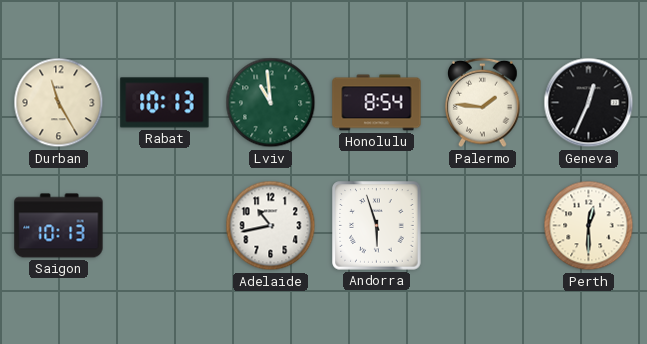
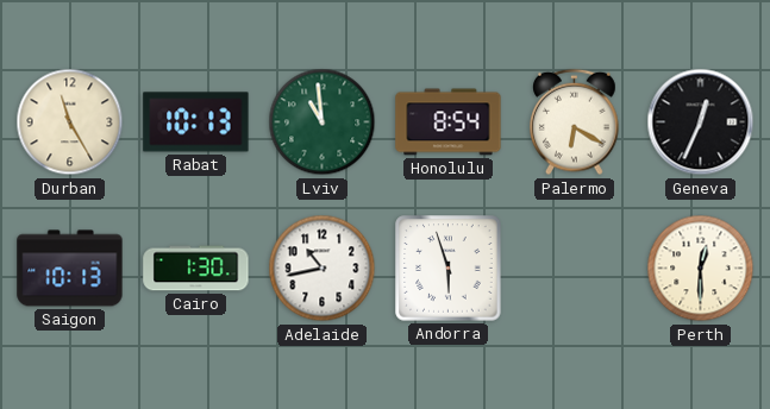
Palermo: 1:46 -> 6:20
Cairo: none -> 1:30
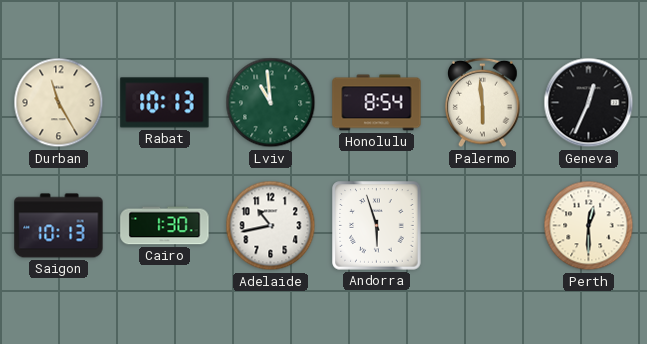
Palermo: 6:20 -> 5:59
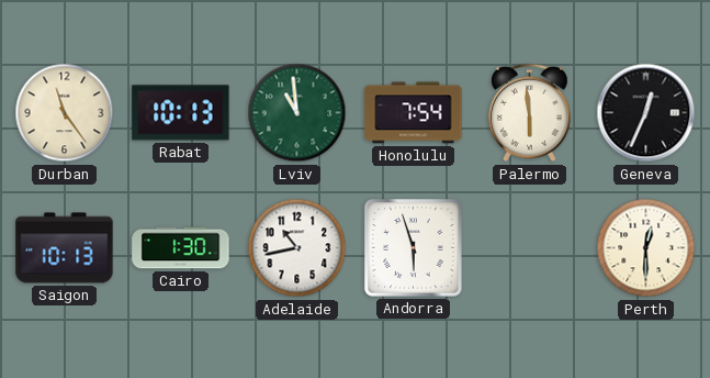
Durban: 11:25 -> 11:24
Honolulu: 8:54 -> 7:54
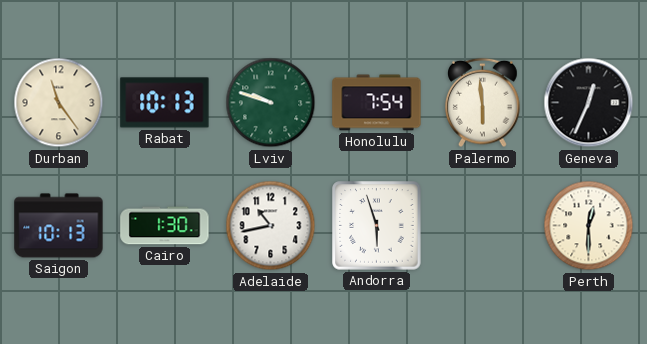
Lviv: 10:59 -> 9:48
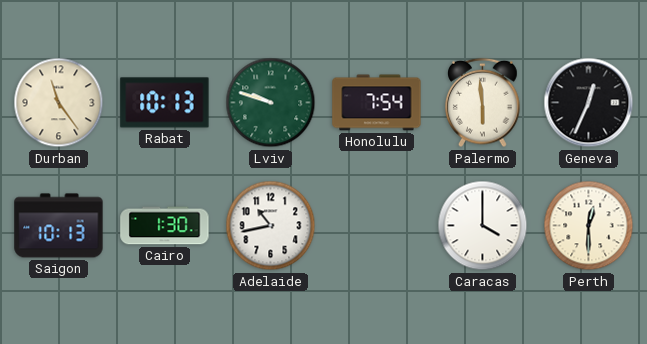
Andorra: 5:57 -> none
Caracas: none -> 4:00
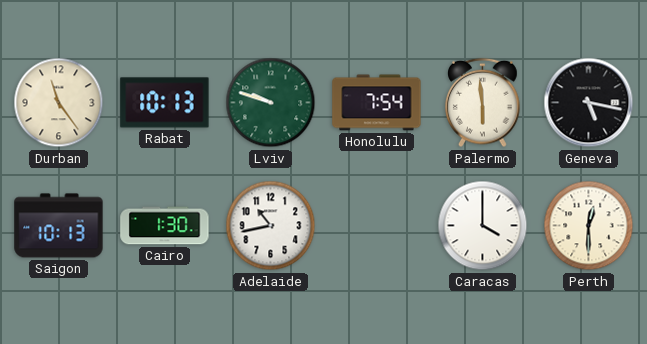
Geneva: 12:34 -> 5:17
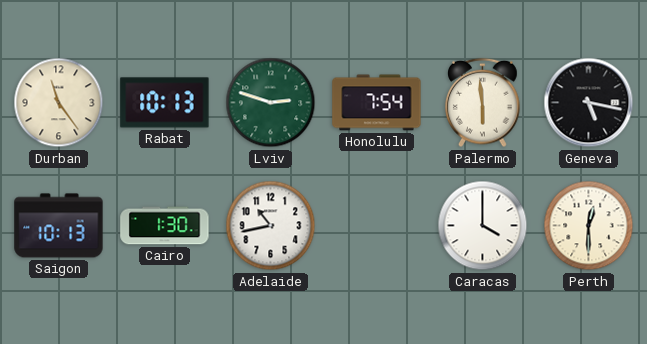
Lviv: 9:48 -> 2:48
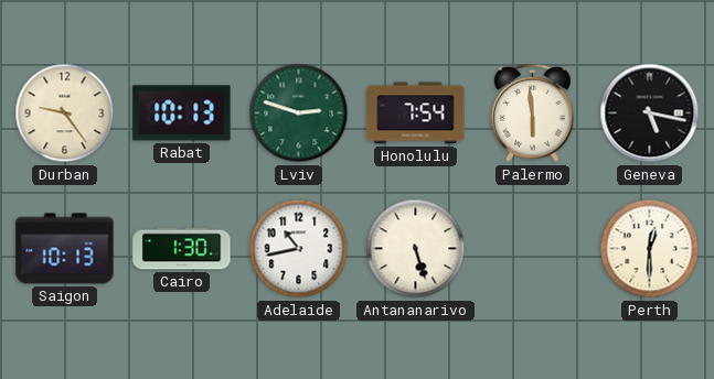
Durban: 11:24 -> 9:24
Antananarivo: none -> 5:27
Caracas: 4:00 -> none
